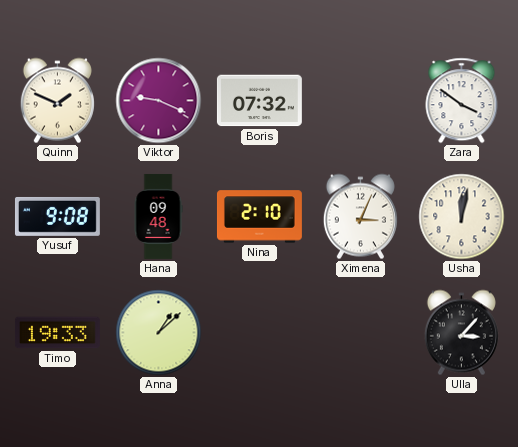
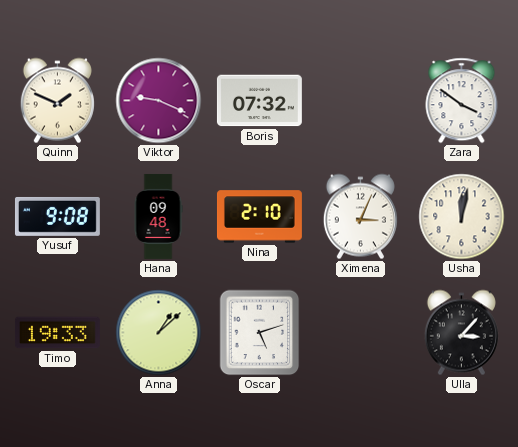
Oscar: none -> 5:12
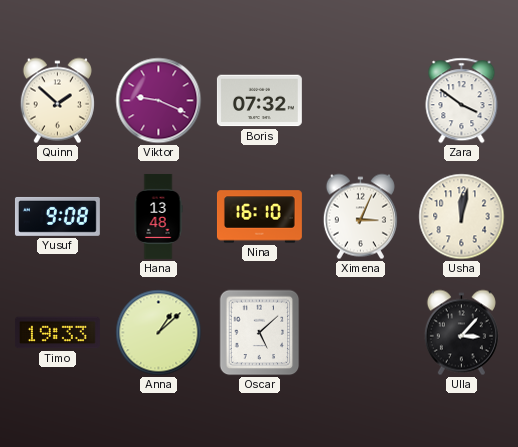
Quinn: 1:49 -> 1:52
Hana: 09:48 -> 13:48
Nina: 2:10 -> 16:10
Oscar: 5:12 -> 5:08
